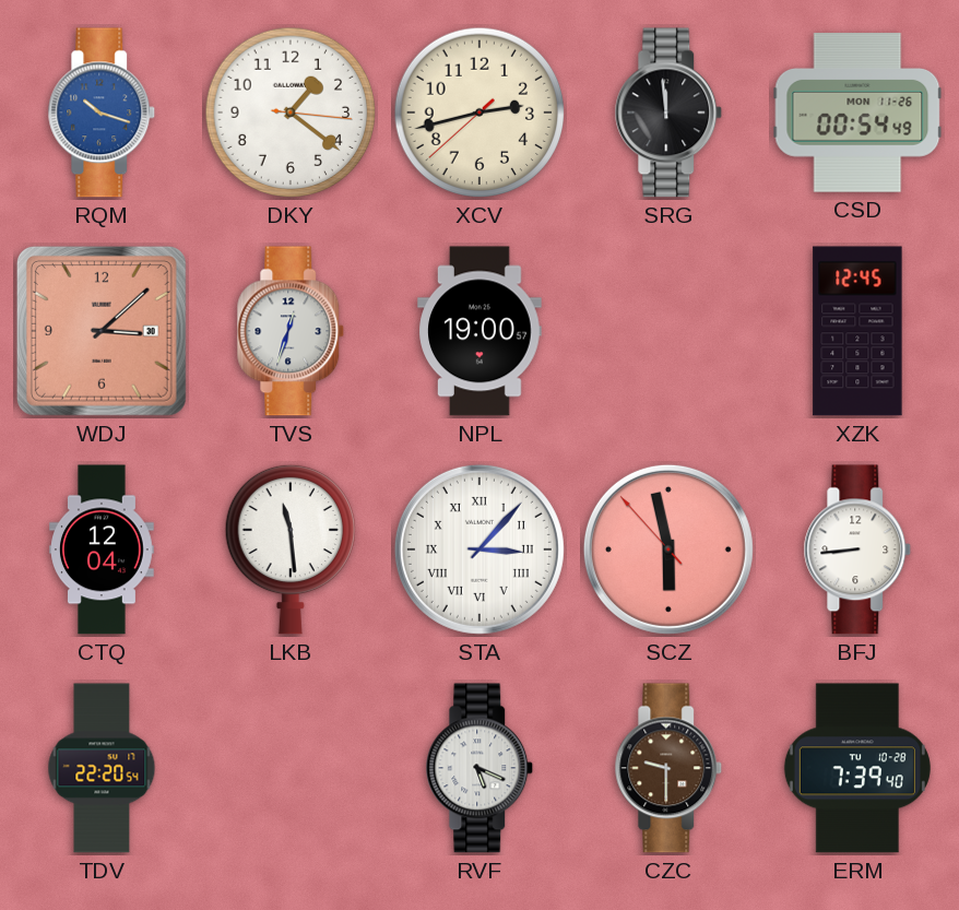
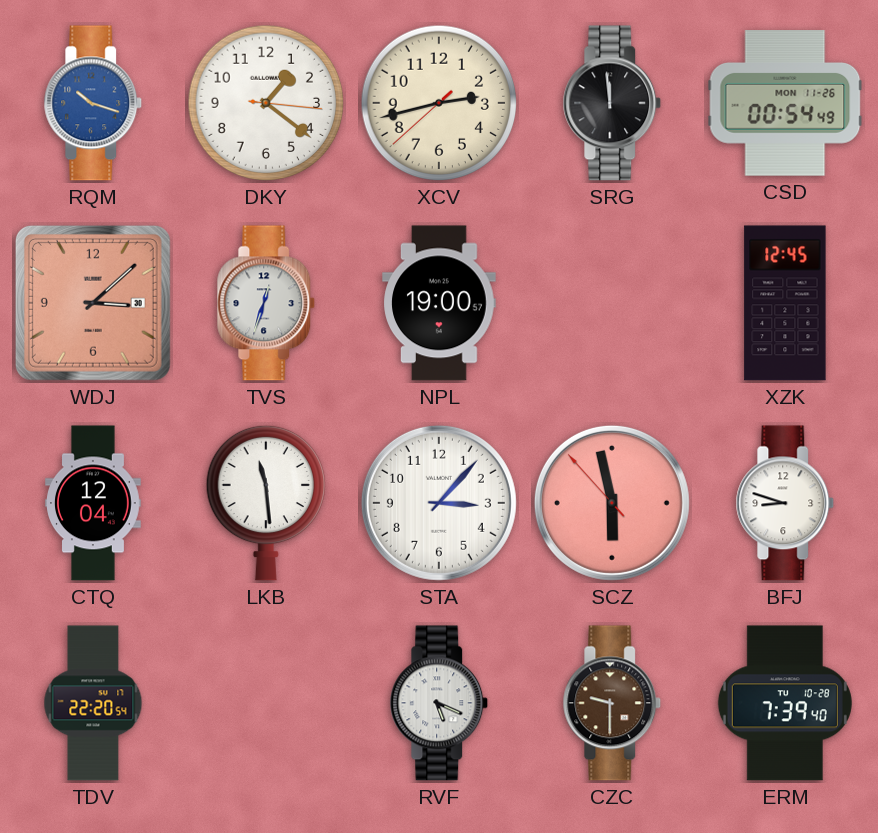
STA numerals: Roman -> Arabic
BFJ: 8:44 -> 8:48
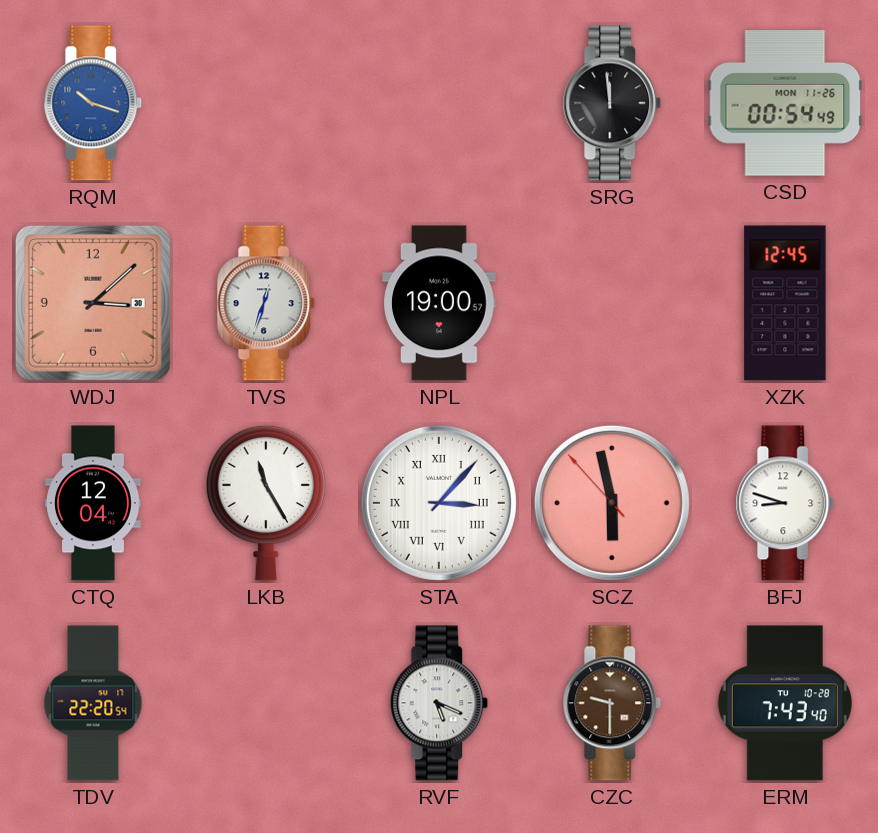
DKY: 1:21 -> none
XCV: 2:42 -> none
LKB: 11:29 -> 11:25
STA numerals: Arabic -> Roman
ERM: 7:39 -> 7:43
